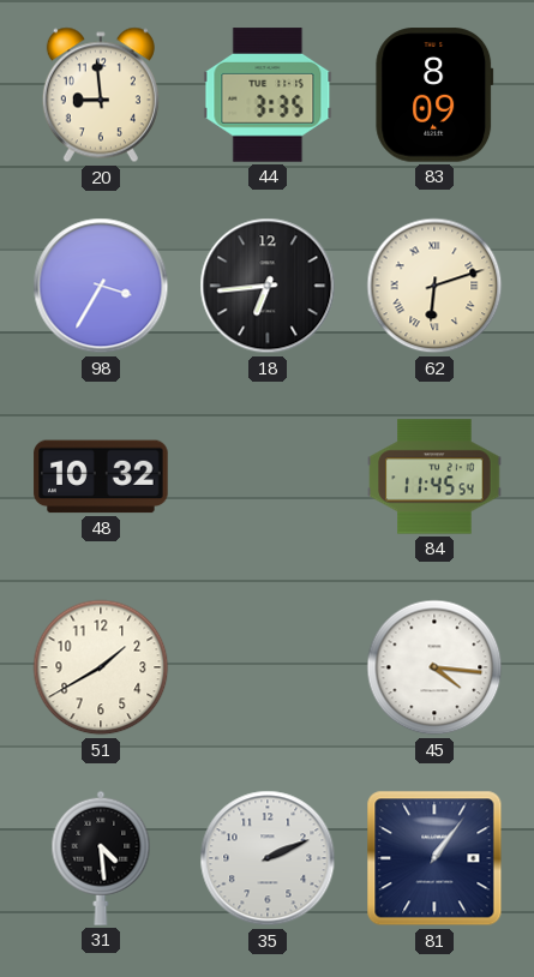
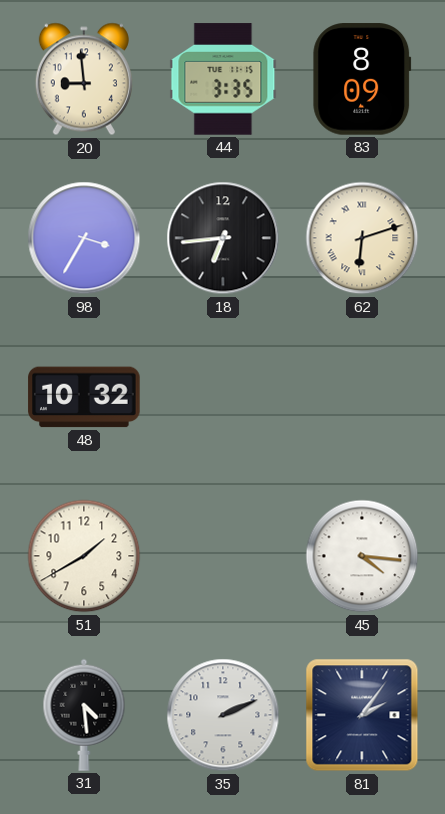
84: 11:45 -> none
81: 1:06 -> 2:06
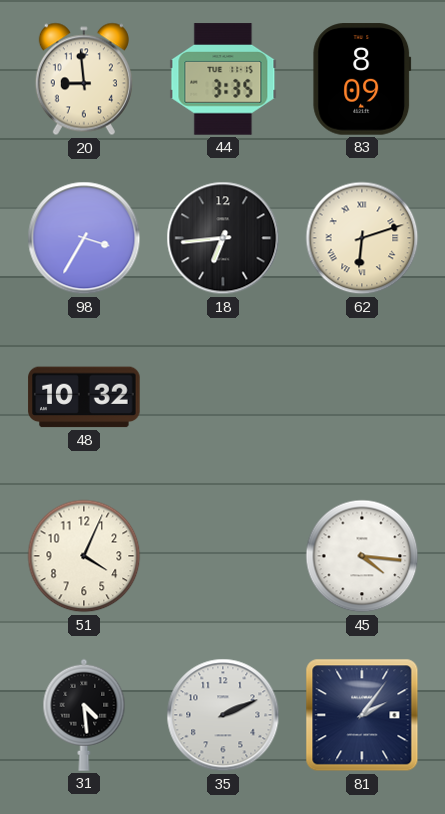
51: 1:40 -> 4:04
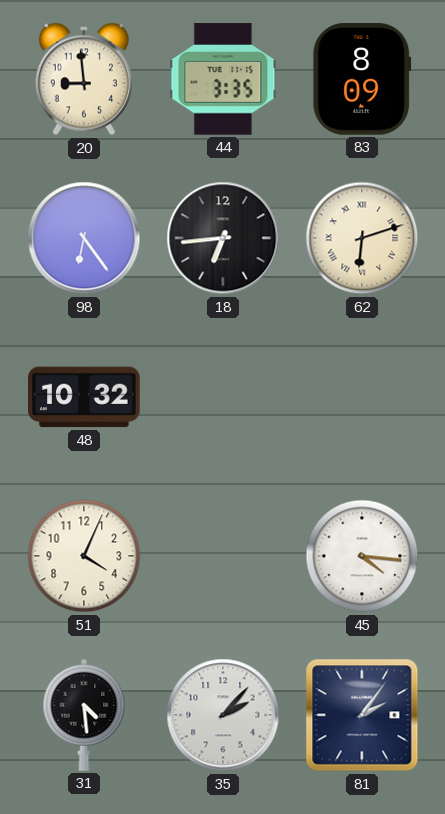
98: 3:35 -> 6:24
35: 2:11 -> 2:07
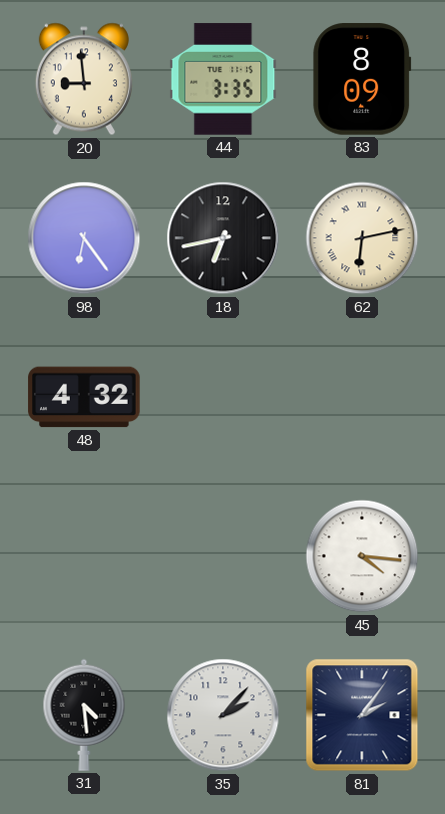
18: 6:44 -> 6:43
62: 6:12 -> 6:13
48: 10:32 -> 4:32
51: 4:04 -> none
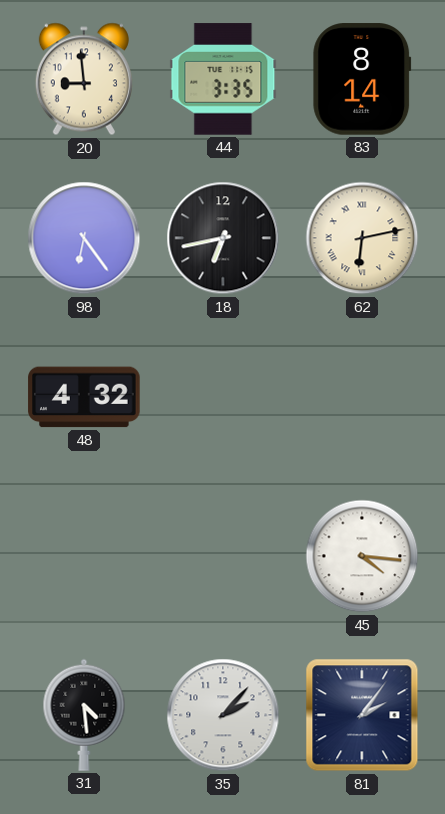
83: 8:09 -> 8:14
